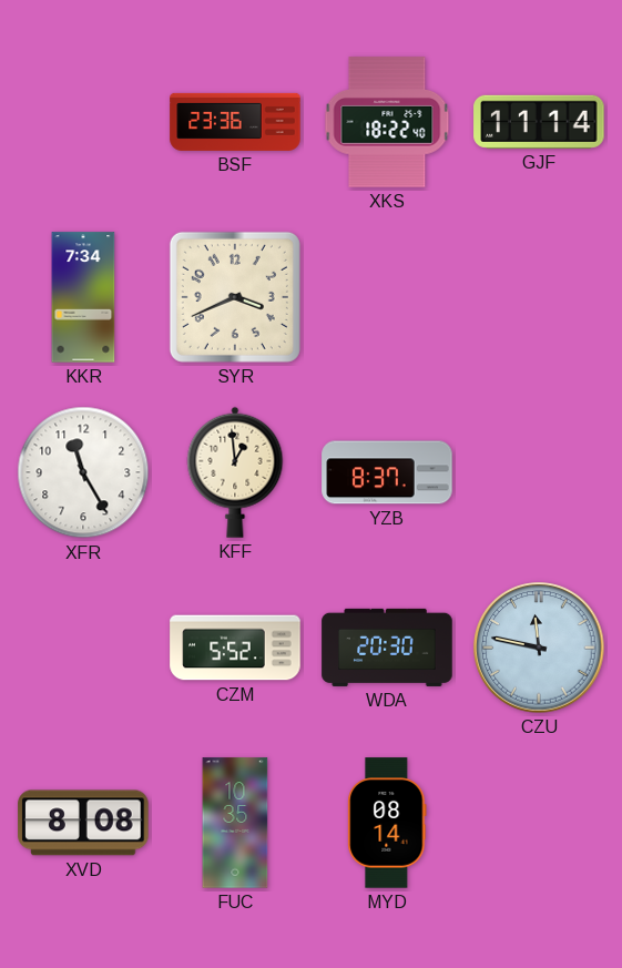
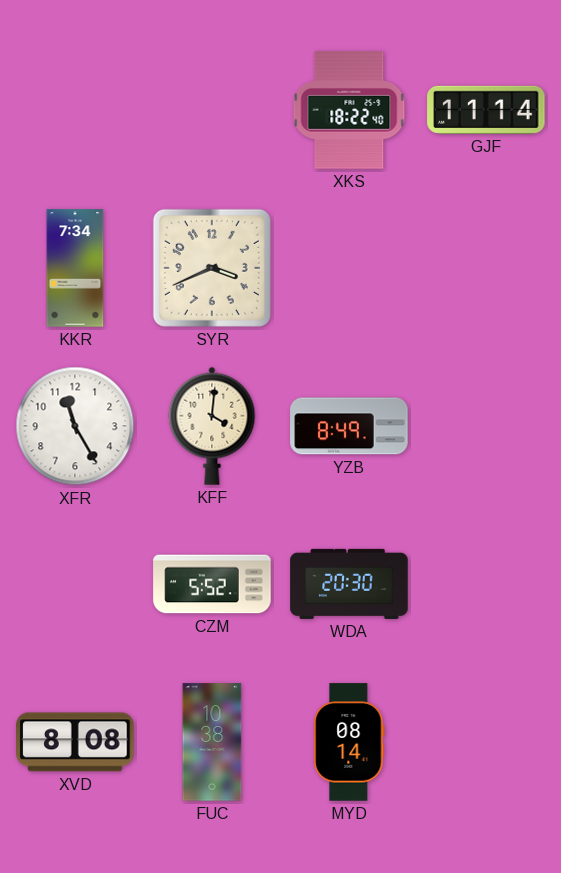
BSF: 23:36 -> none
KFF: 12:59 -> 4:01
YZB: 8:37 -> 8:49
CZU: 11:47 -> none
FUC: 10:35 -> 10:38
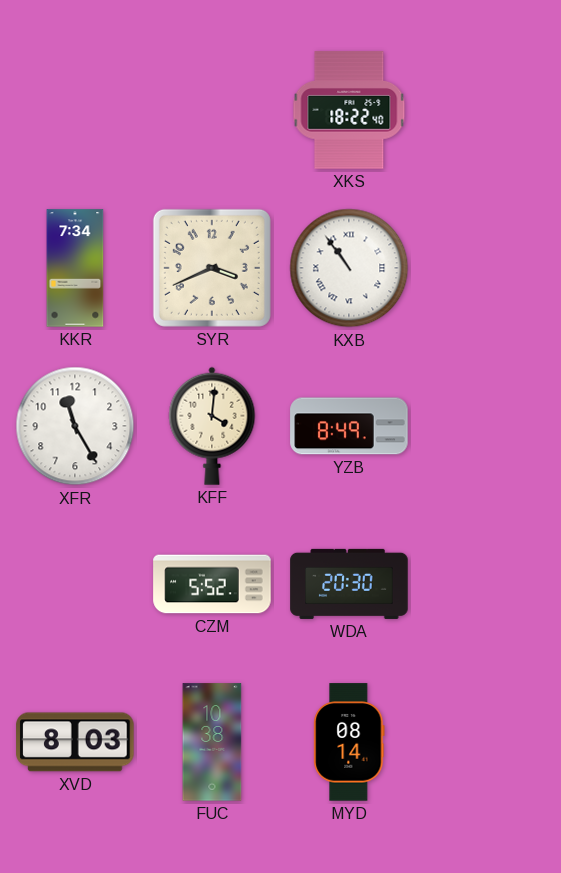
GJF: 11:14 -> none
KXB: none -> 10:54
XVD: 8:08 -> 8:03
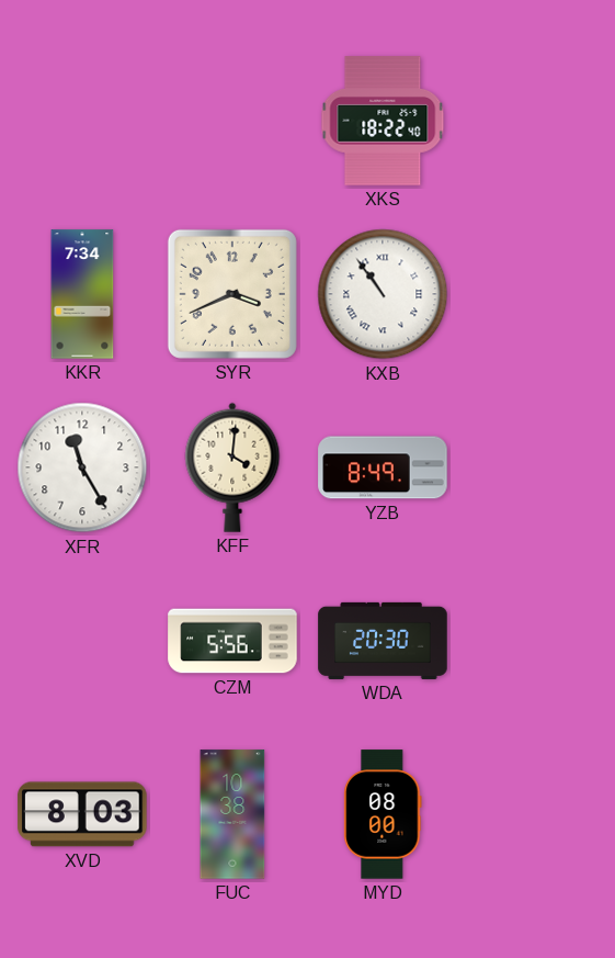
CZM: 5:52 -> 5:56
MYD: 08:14 -> 08:00
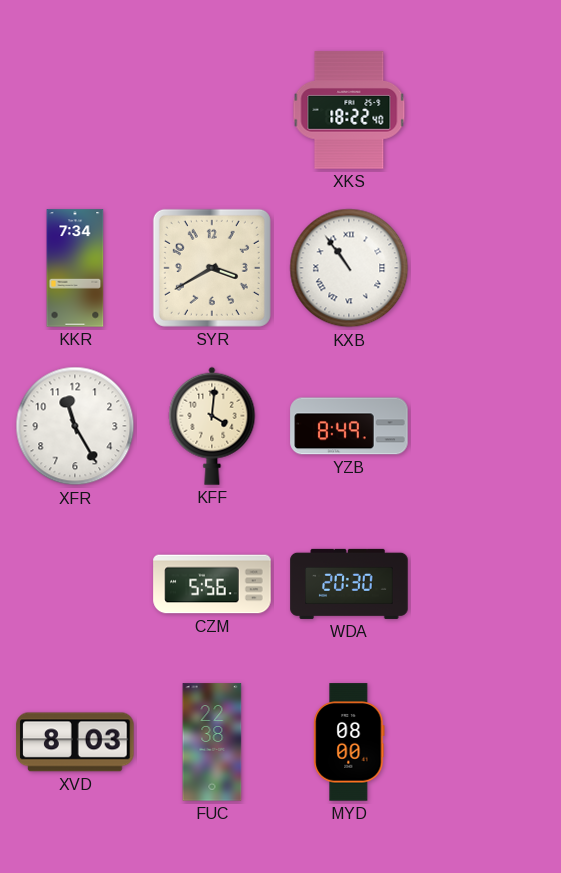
SYR: 3:41 -> 3:40
FUC: 10:38 -> 22:38
